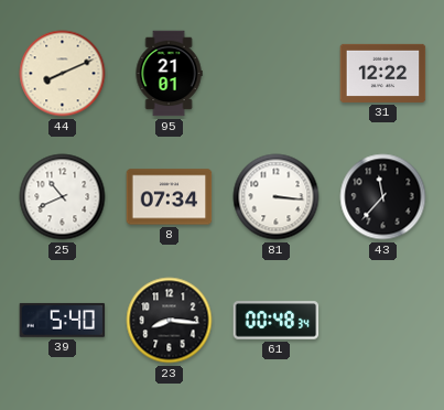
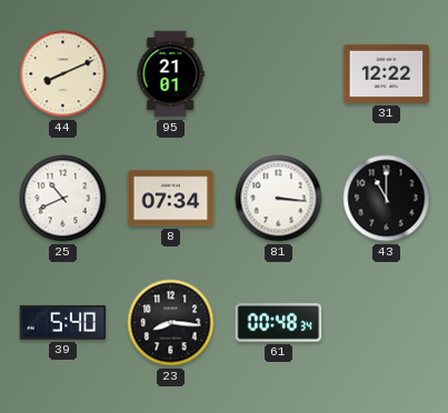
43: 11:37 -> 11:00
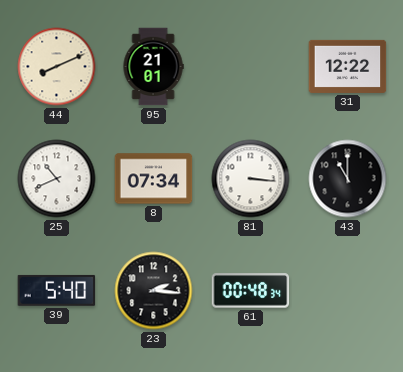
23: 8:16 -> 2:16
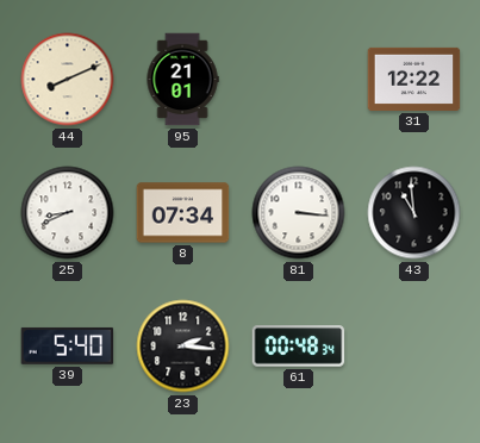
25: 10:41 -> 8:41
43: 11:00 -> 10:59
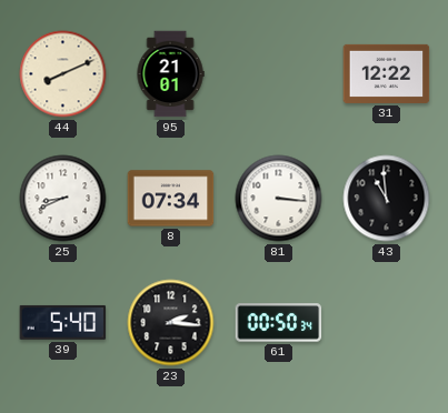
61: 00:48 -> 00:50
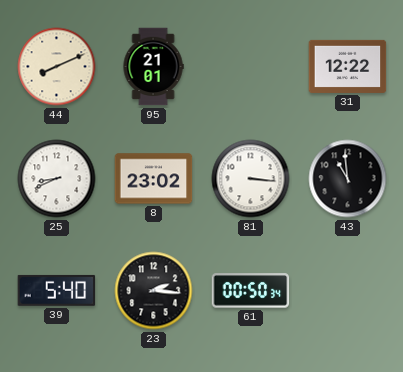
8: 07:34 -> 23:02
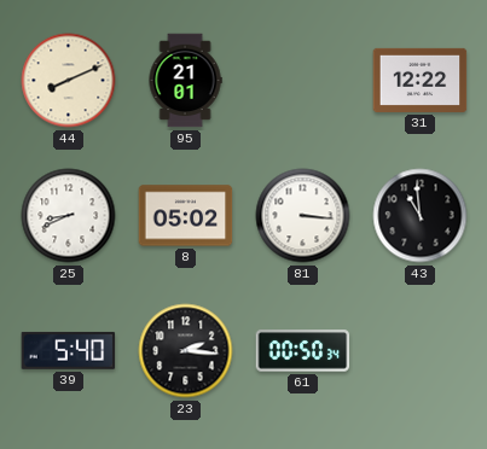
8: 23:02 -> 05:02
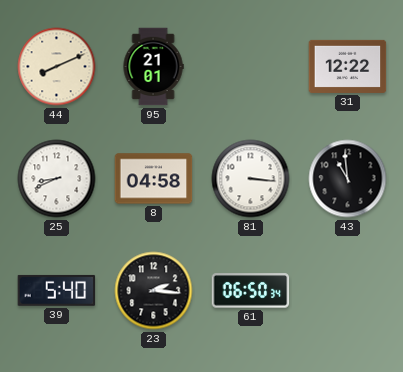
8: 05:02 -> 04:58
61: 00:50 -> 06:50
